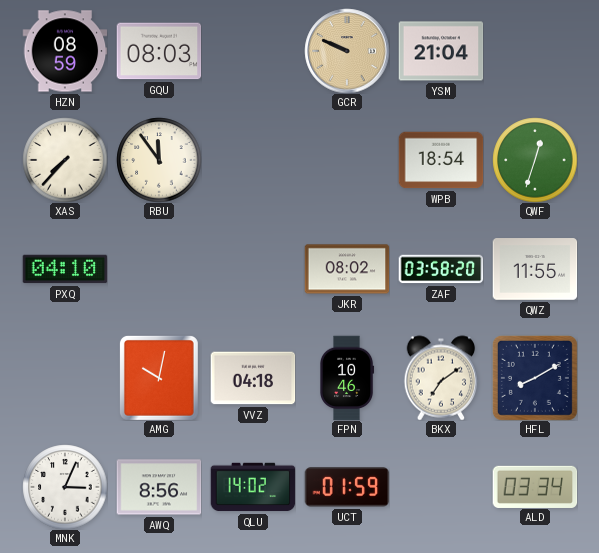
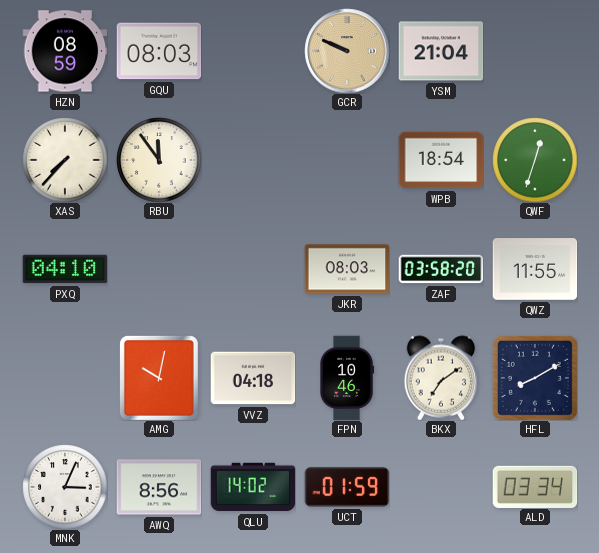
JKR: 08:02 -> 08:03
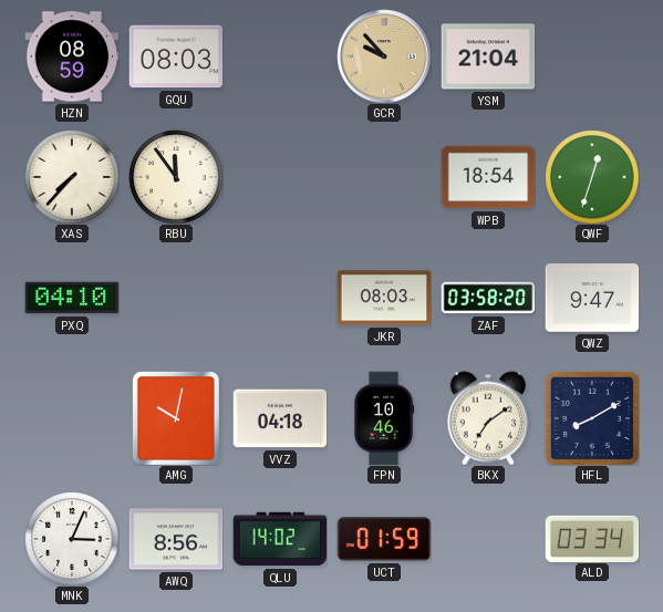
GCR: 9:49 -> 9:53
QWZ: 11:55 -> 9:47
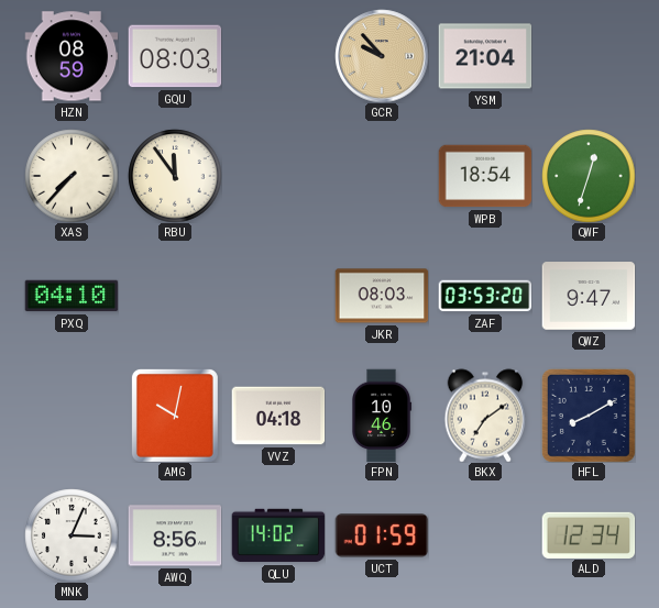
ZAF: 03:58 -> 03:53
ALD: 03:34 -> 12:34
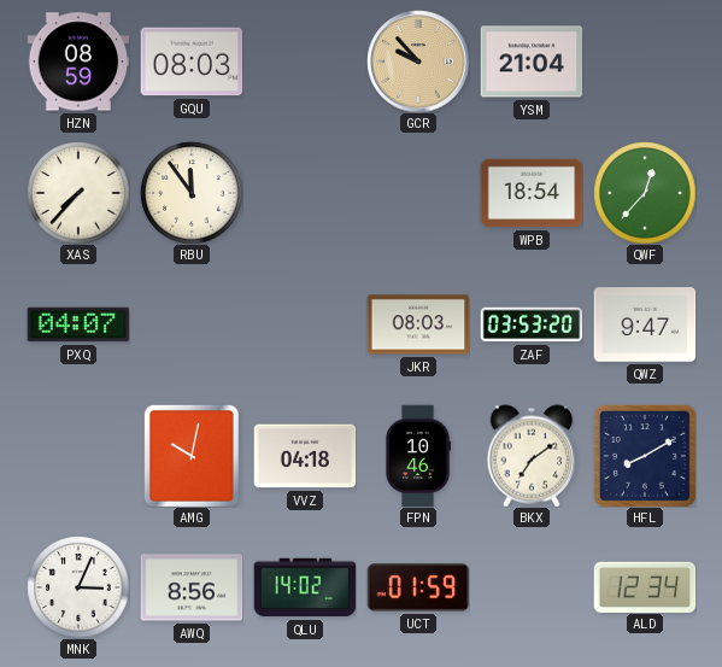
QWF: 12:33 -> 12:37
PXQ: 04:10 -> 04:07
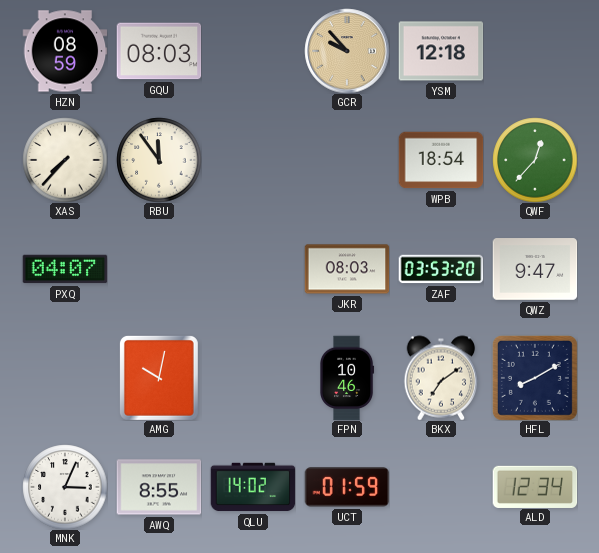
YSM: 21:04 -> 12:18
VVZ: 04:18 -> none
AWQ: 8:56 -> 8:55
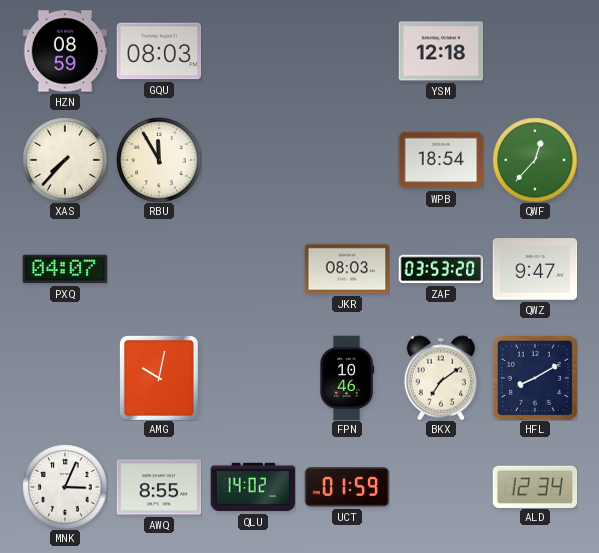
GCR: 9:53 -> none
RBU: 11:54 -> 11:55
